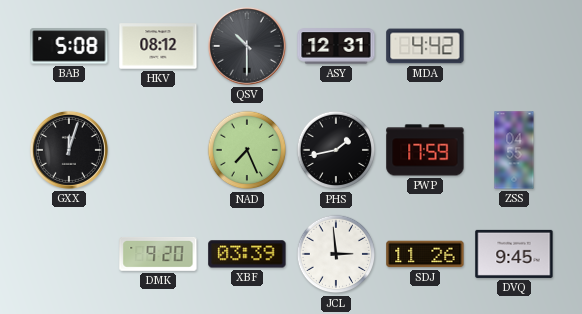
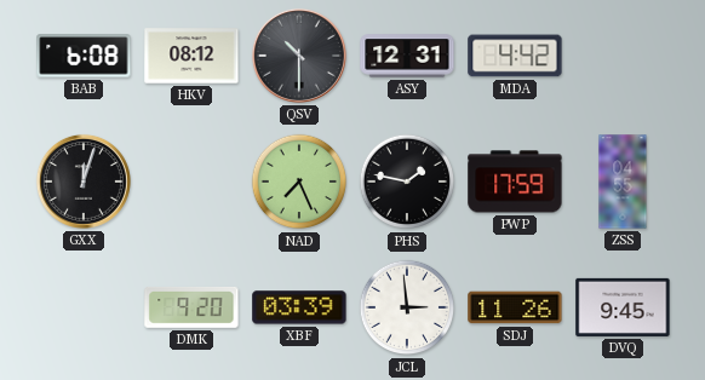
BAB: 5:08 -> 6:08
PHS: 1:43 -> 1:47
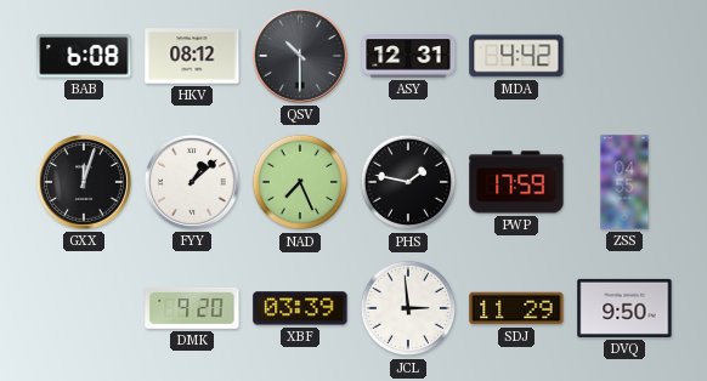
FYY: none -> 1:08
SDJ: 11:26 -> 11:29
DVQ: 9:45 -> 9:50
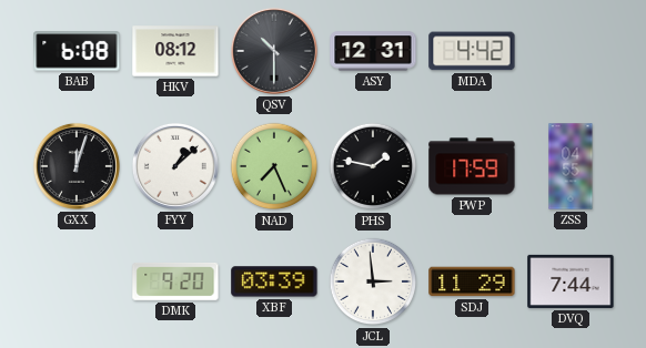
DVQ: 9:50 -> 7:44
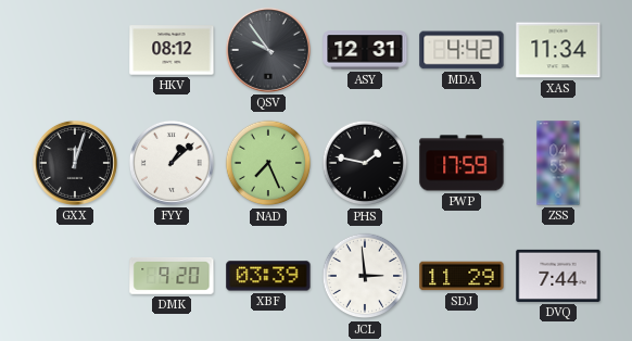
BAB: 6:08 -> none
QSV: 10:30 -> 9:54
XAS: none -> 11:34
